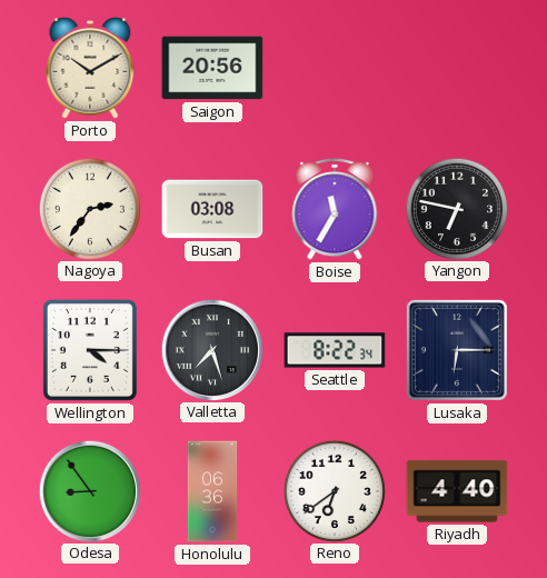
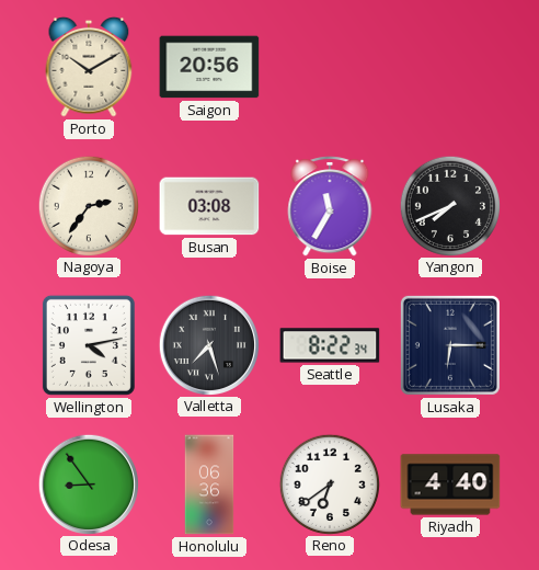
Yangon: 6:47 -> 7:41
Wellington: 4:15 -> 4:13
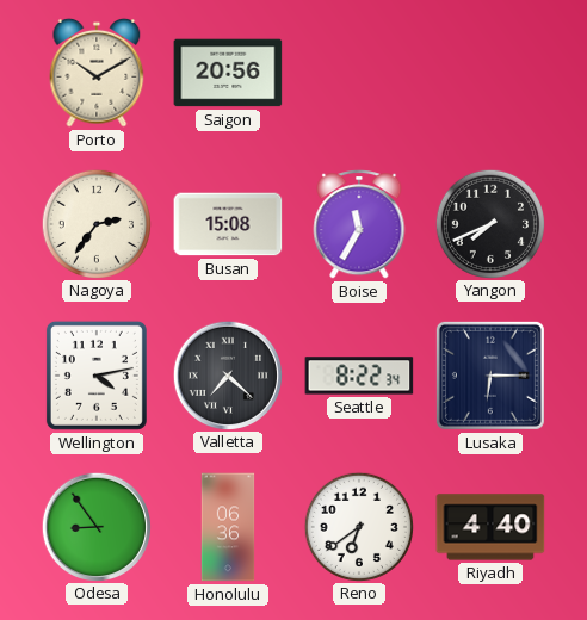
Busan: 03:08 -> 15:08
Valletta: 7:27 -> 7:22
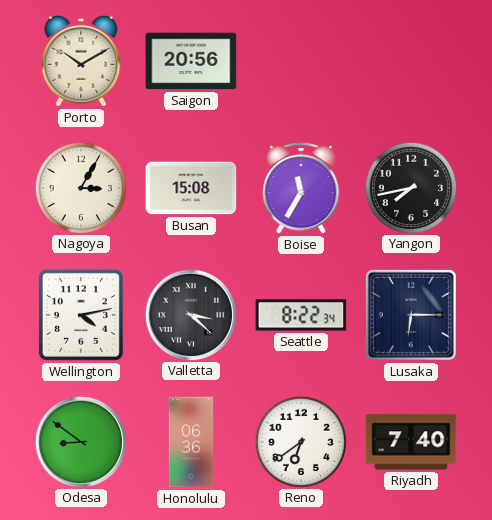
Nagoya: 2:36 -> 3:05
Yangon: 7:41 -> 7:43
Valletta: 7:22 -> 3:22
Odesa: 8:54 -> 8:51
Riyadh: 4:40 -> 7:40
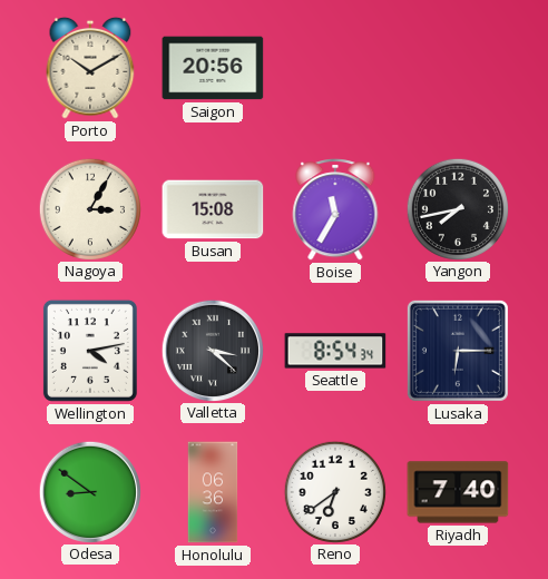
Seattle: 8:22 -> 8:54
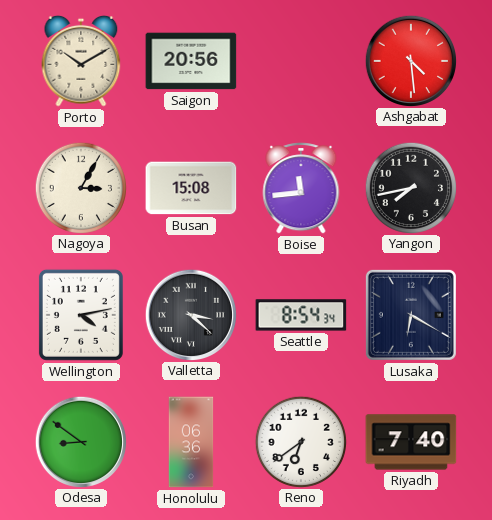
Ashgabat: none -> 4:29
Boise: 11:35 -> 11:44
Lusaka: 6:15 -> 6:20
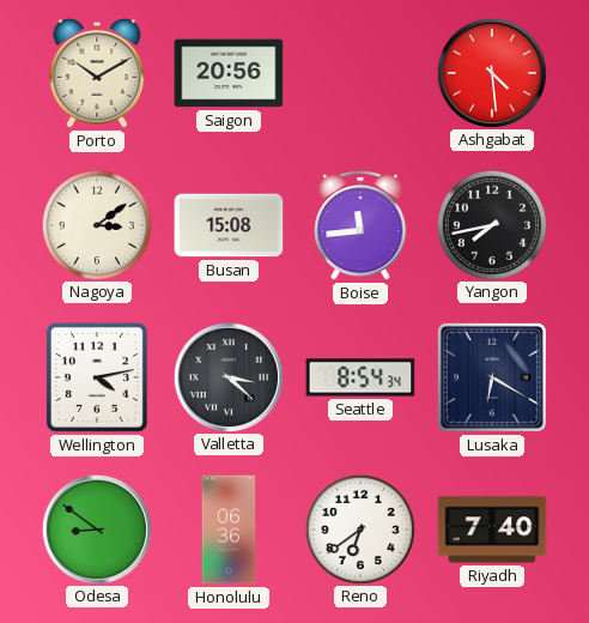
Nagoya: 3:05 -> 3:09
